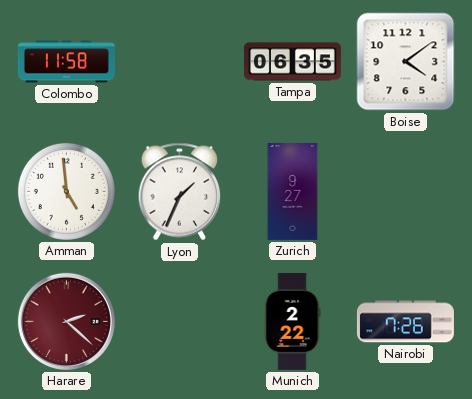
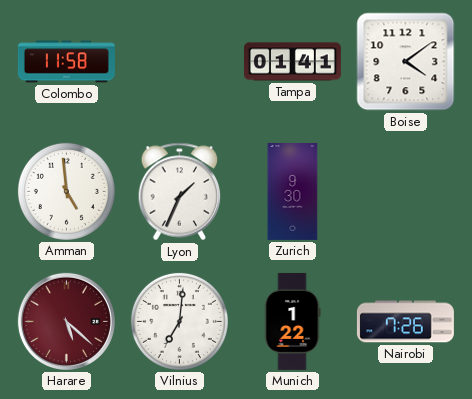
Tampa: 06:35 -> 01:41
Zurich: 9:27 -> 9:30
Harare: 2:22 -> 5:22
Vilnius: none -> 7:01
Munich: 2:22 -> 1:22
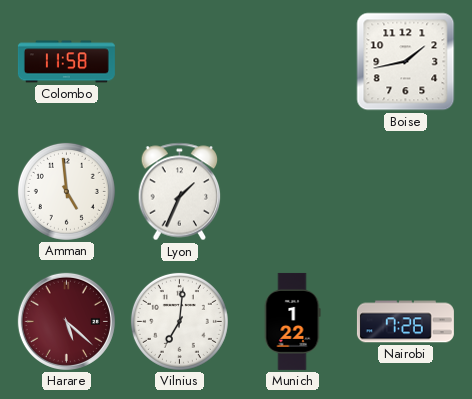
Tampa: 01:41 -> none
Boise: 4:09 -> 1:43
Zurich: 9:30 -> none
